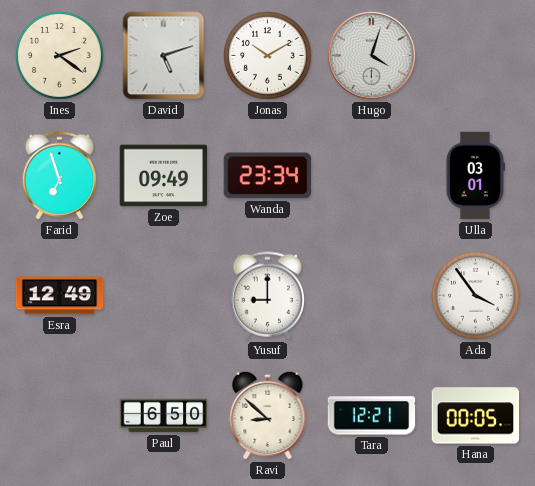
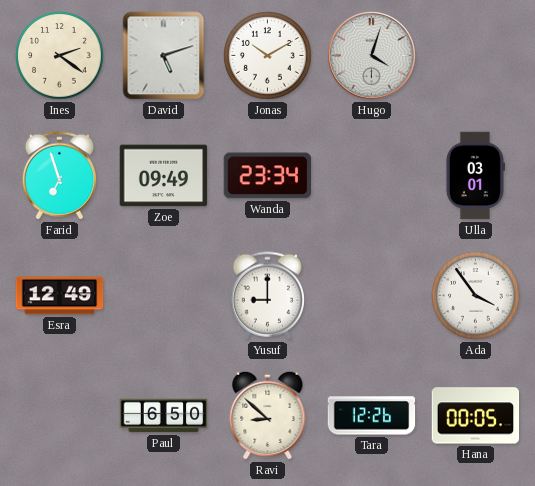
Tara: 12:21 -> 12:26
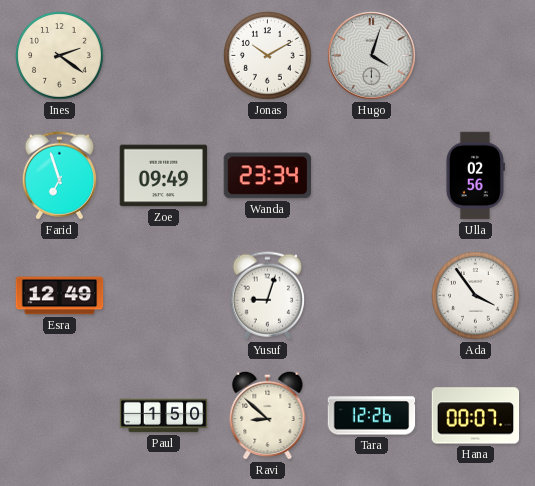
David: 5:12 -> none
Ulla: 03:01 -> 02:56
Yusuf: 9:00 -> 9:03
Paul: 6:50 -> 1:50
Hana: 00:05 -> 00:07
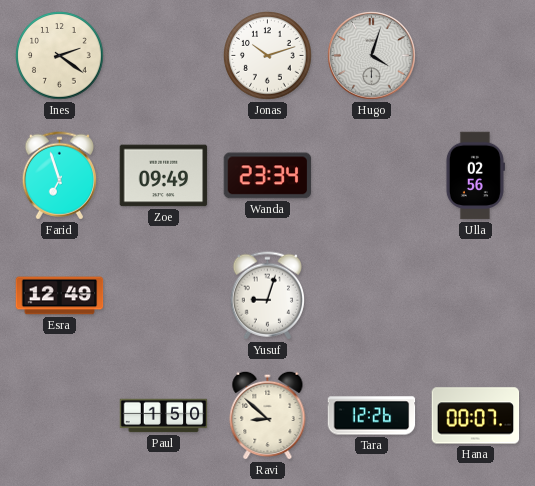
Jonas: 10:10 -> 10:12
Ada: 3:54 -> none
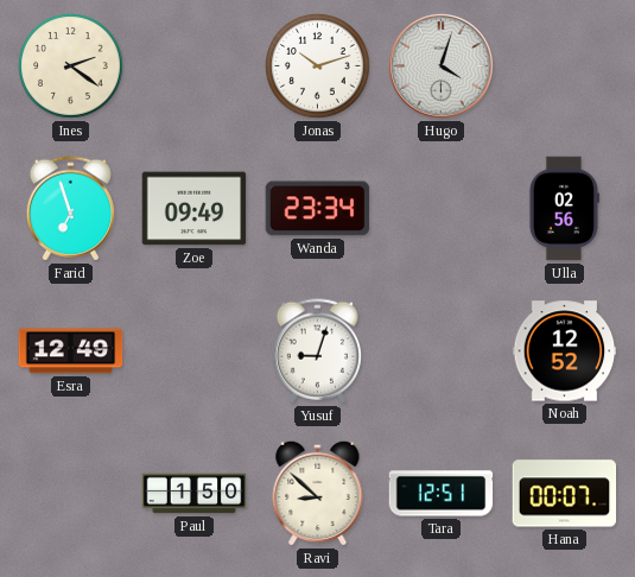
Noah: none -> 12:52
Tara: 12:26 -> 12:51
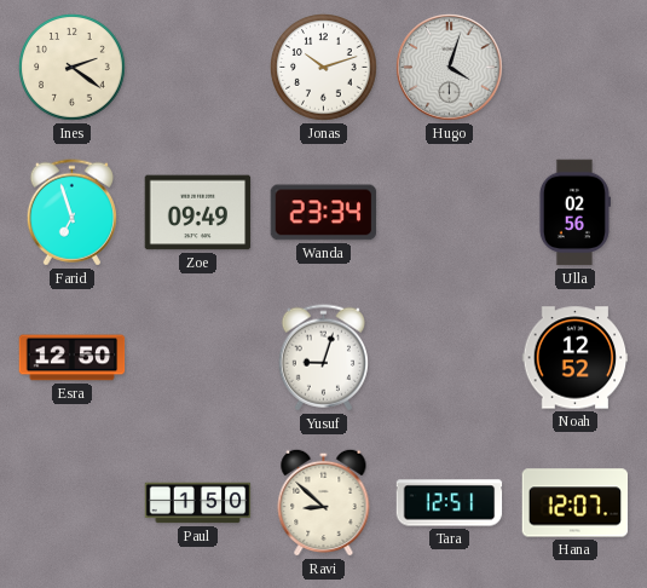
Esra: 12:49 -> 12:50
Hana: 00:07 -> 12:07
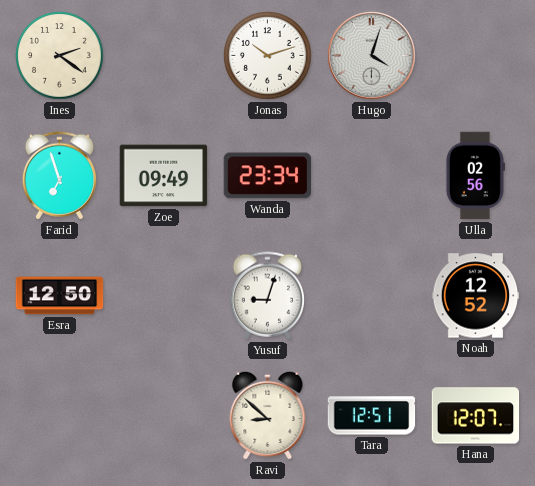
Paul: 1:50 -> none
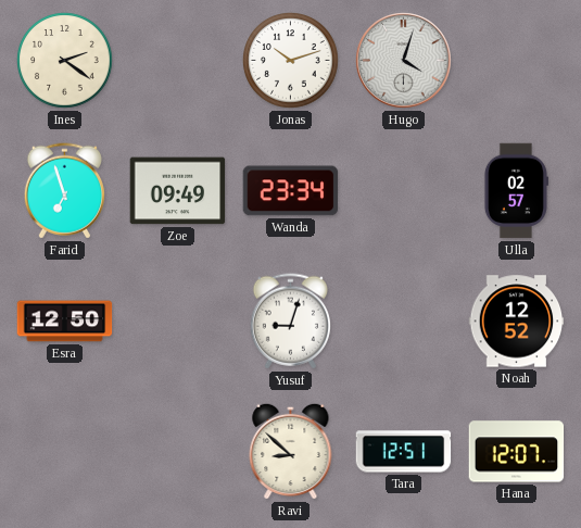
Ulla: 02:56 -> 02:57
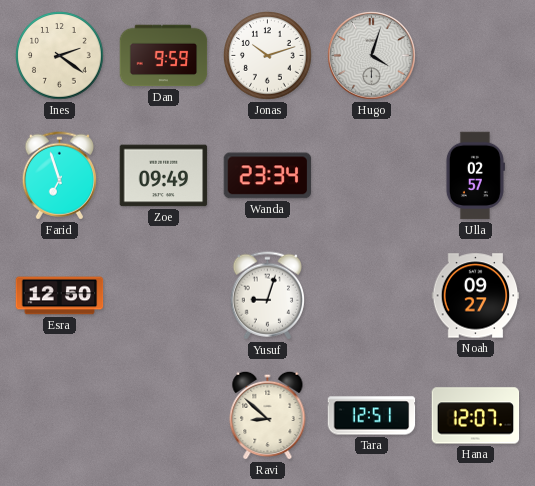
Dan: none -> 9:59
Noah: 12:52 -> 09:27
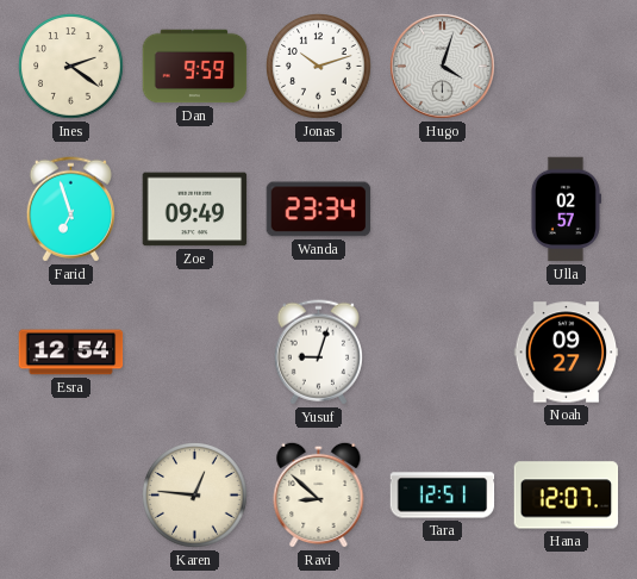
Esra: 12:50 -> 12:54
Karen: none -> 12:46
